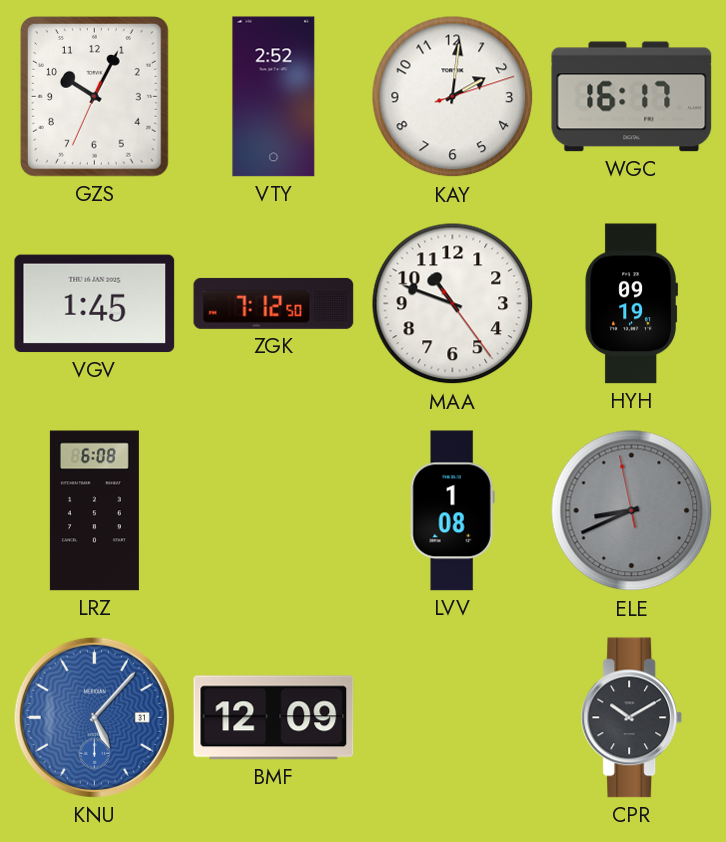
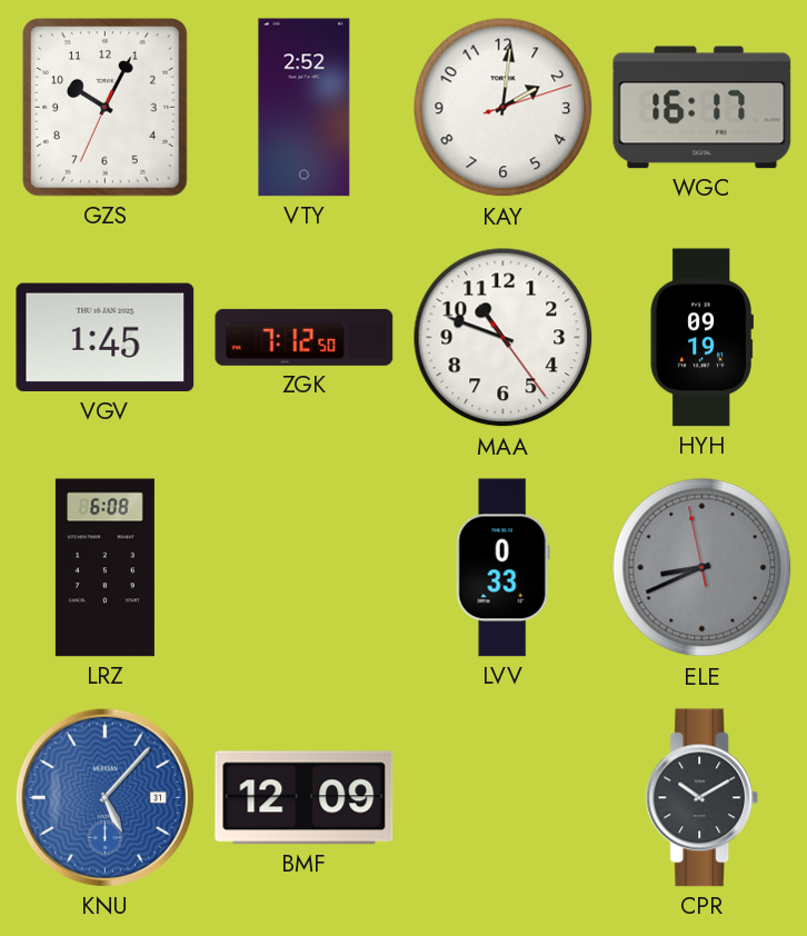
LVV: 1:08 -> 0:33
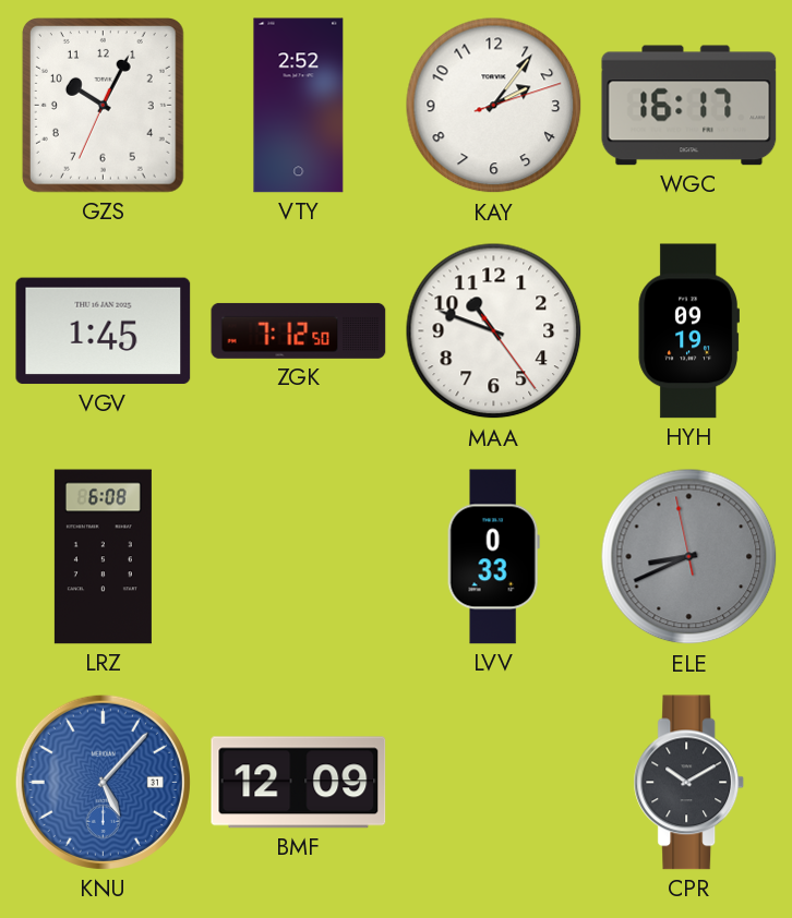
KAY: 2:01 -> 2:06
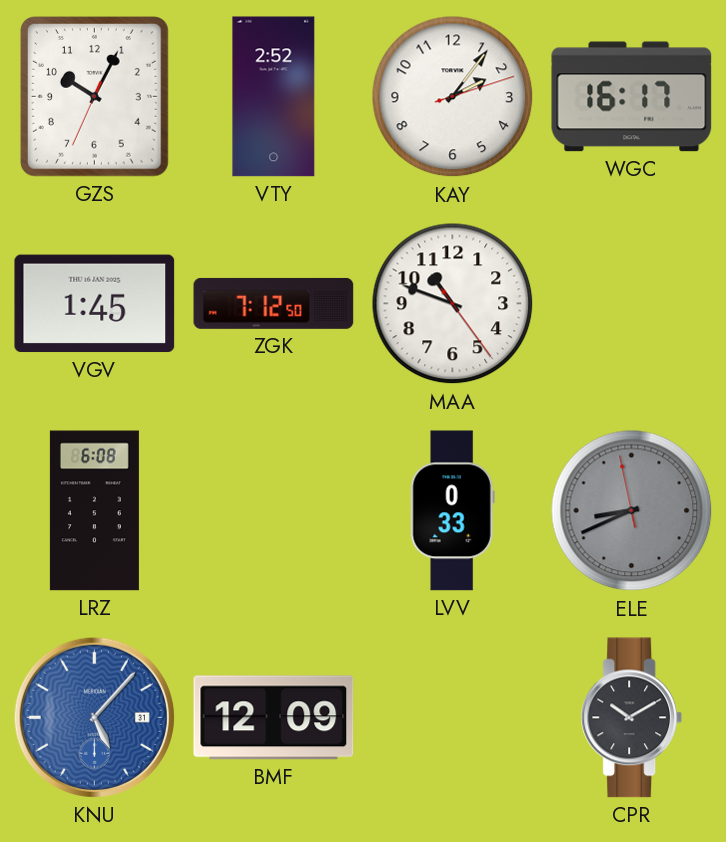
HYH: 09:19 -> none
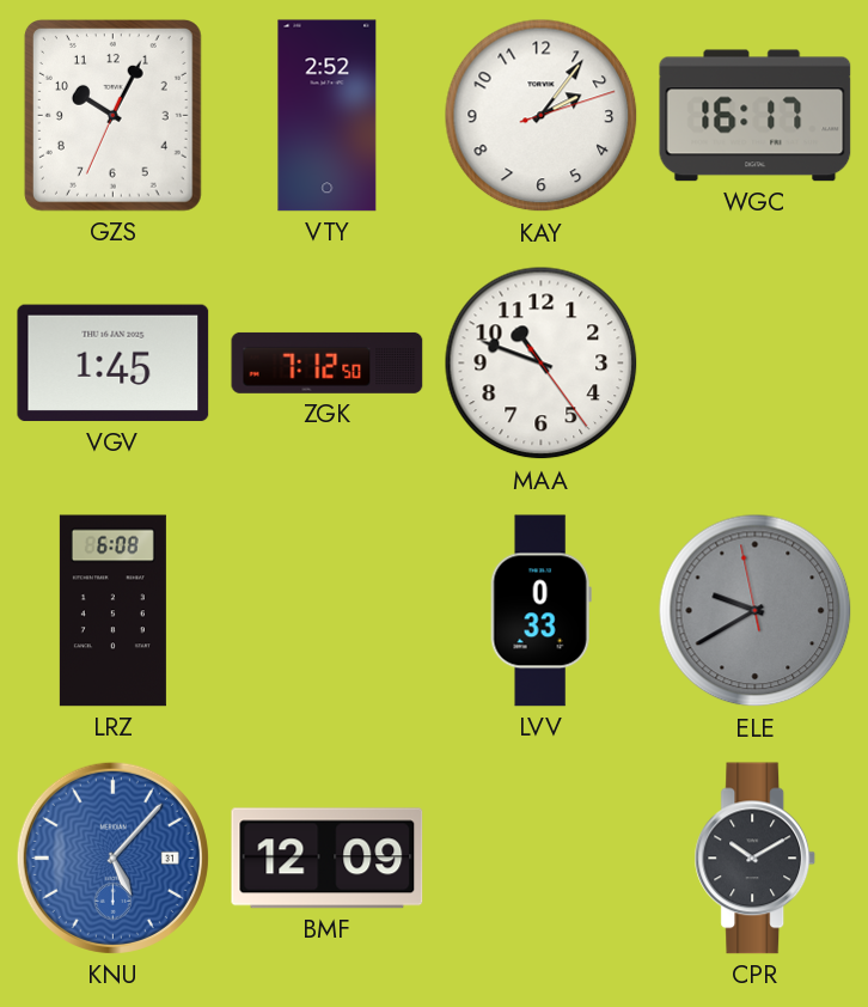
ELE: 8:40 -> 9:39
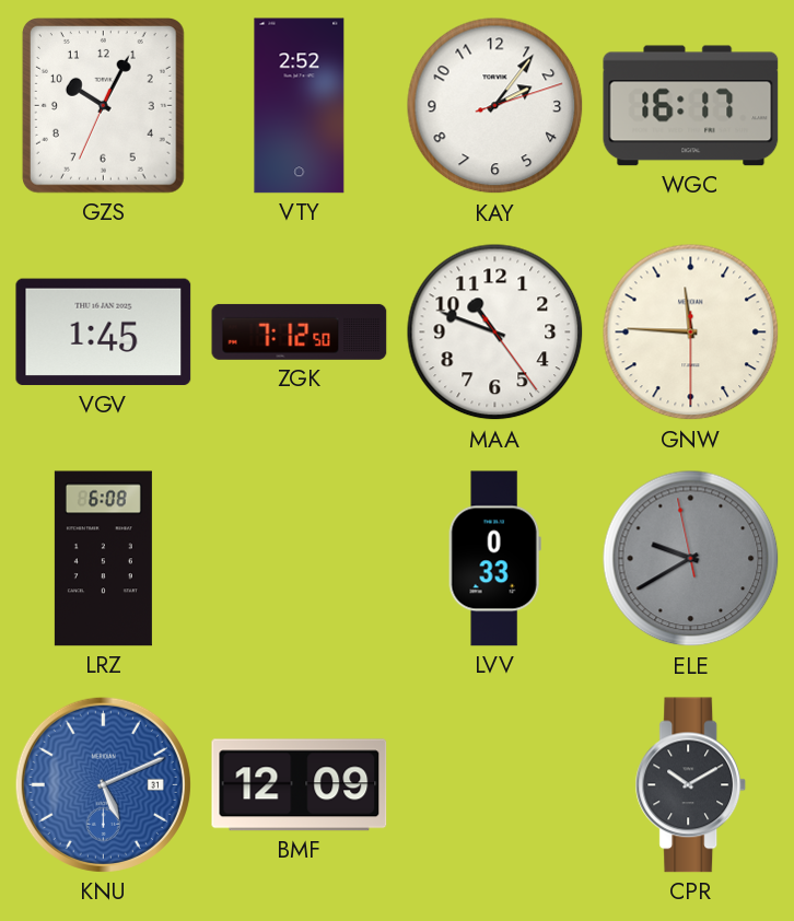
GNW: none -> 11:45
KNU: 5:07 -> 5:11
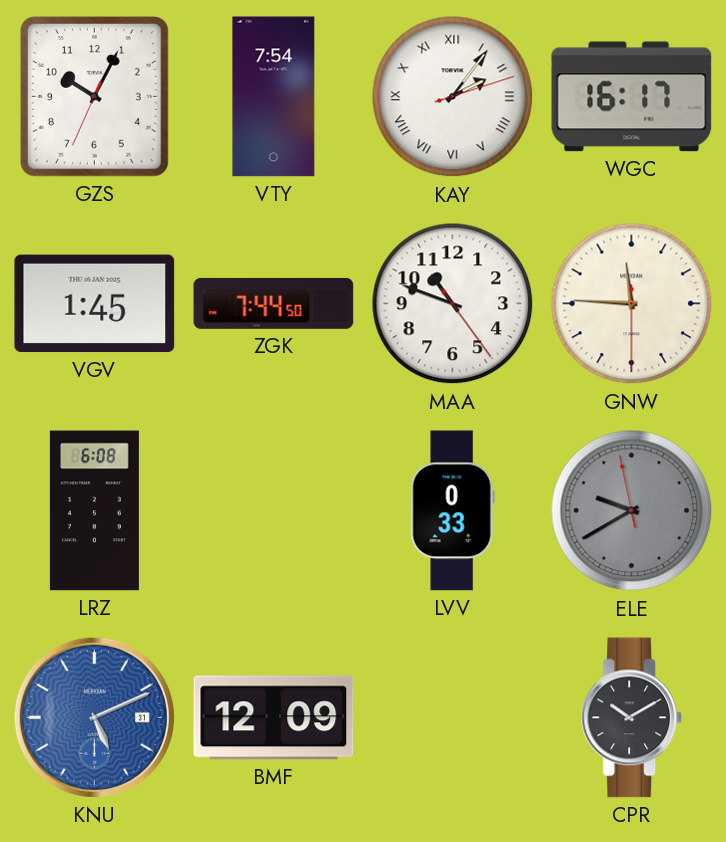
VTY: 2:52 -> 7:54
KAY numerals: Arabic -> Roman
ZGK: 7:12 -> 7:44
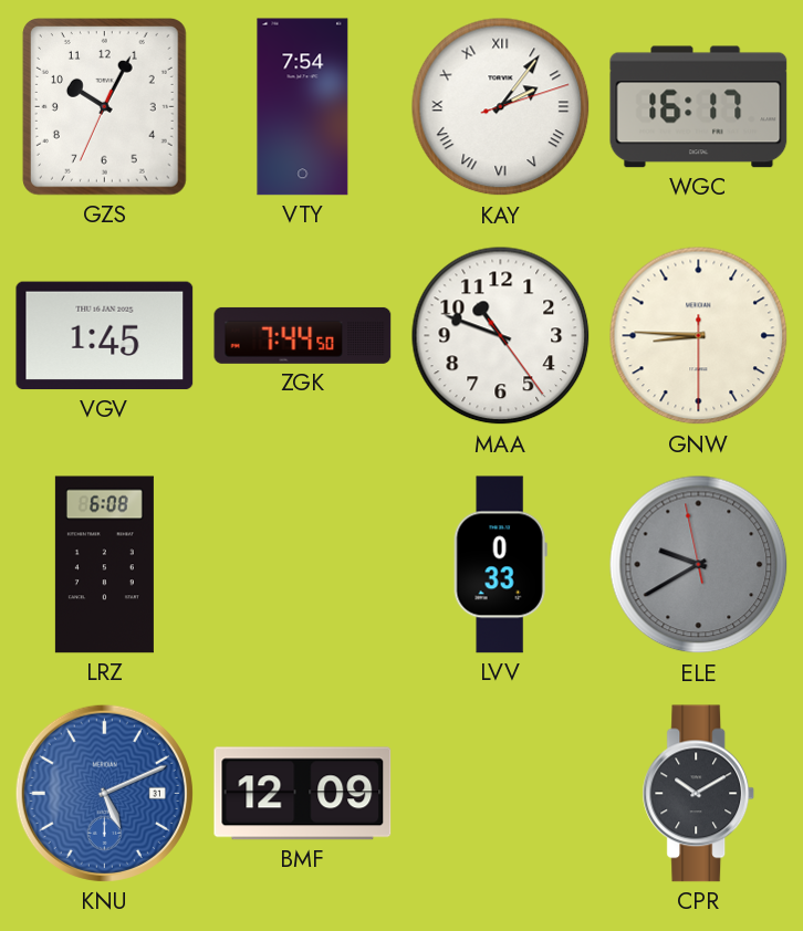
GNW: 11:45 -> 8:45
